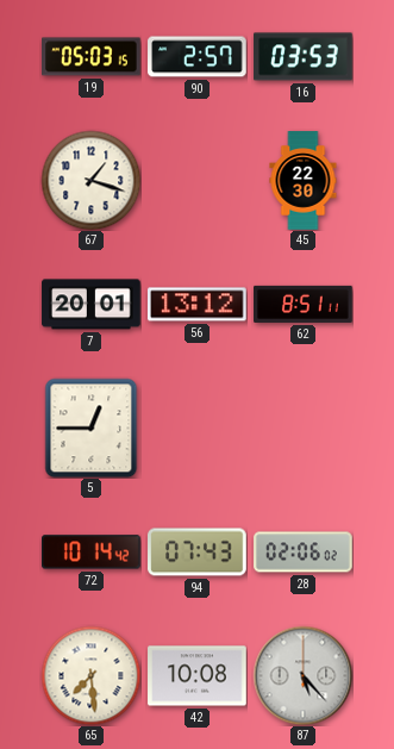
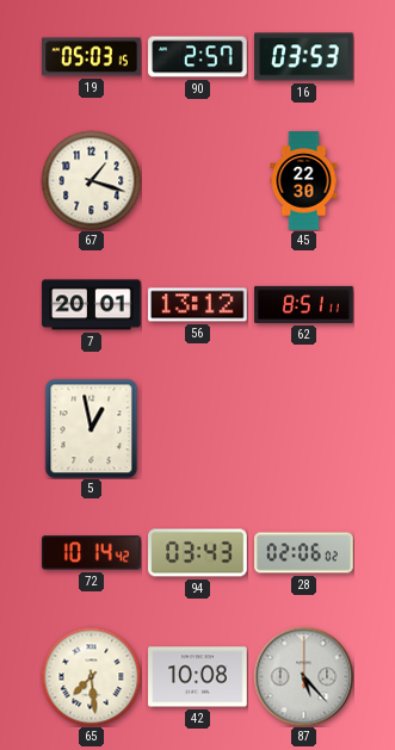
5: 12:45 -> 12:58
94: 07:43 -> 03:43
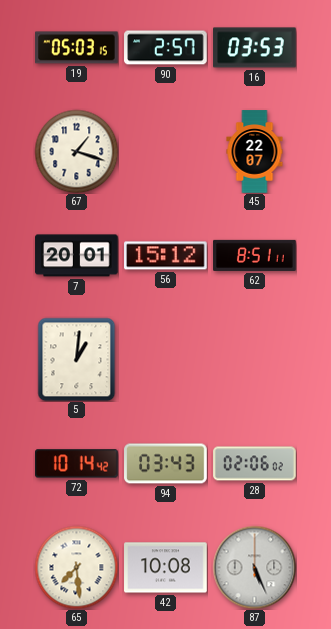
45: 22:30 -> 22:07
56: 13:12 -> 15:12
5: 12:58 -> 1:01
87: 5:23 -> 5:26
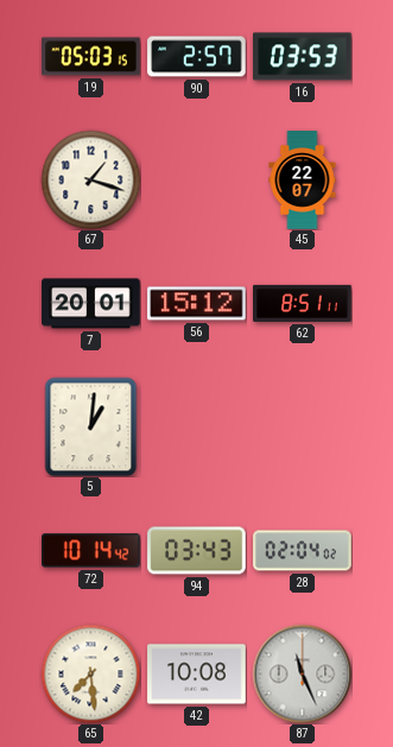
28: 02:06 -> 02:04
87: 5:26 -> 11:26
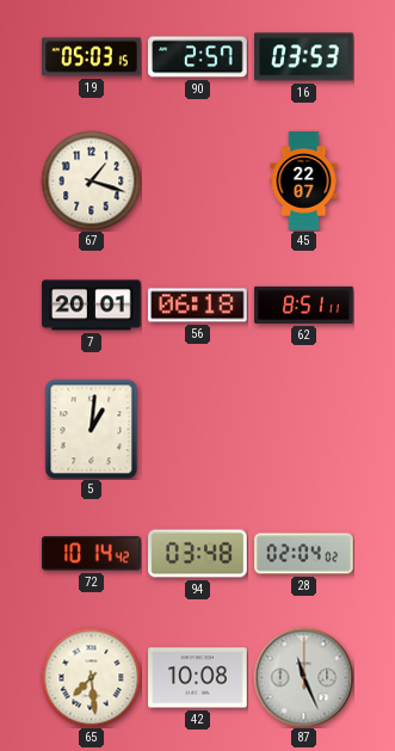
56: 15:12 -> 06:18
94: 03:43 -> 03:48
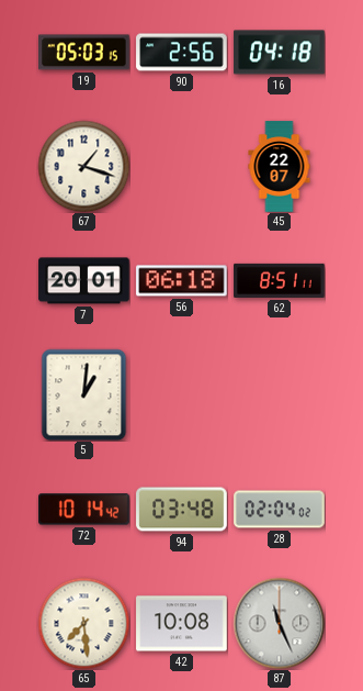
90: 2:57 -> 2:56
16: 03:53 -> 04:18
